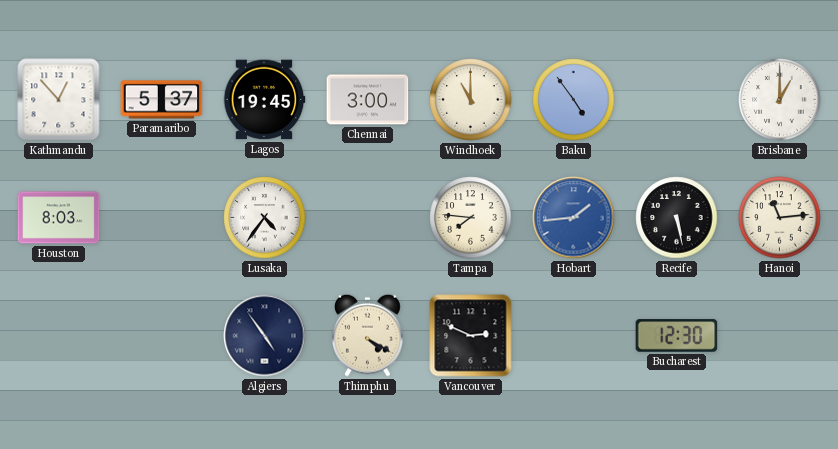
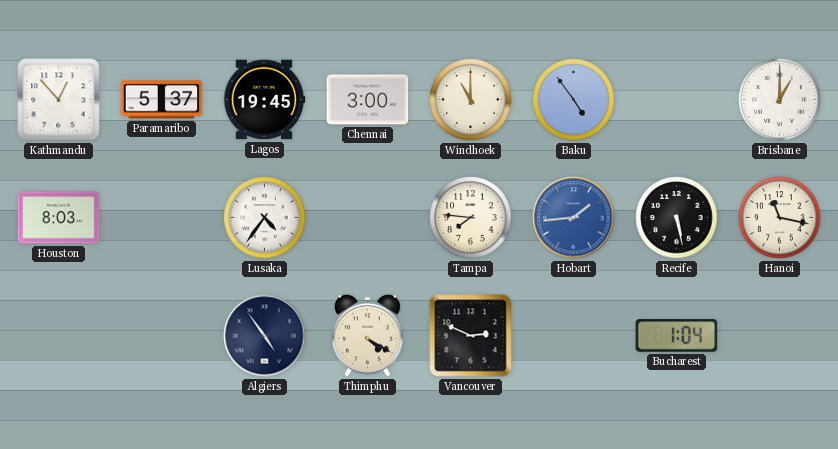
Hanoi: 11:14 -> 11:17
Bucharest: 12:30 -> 1:04
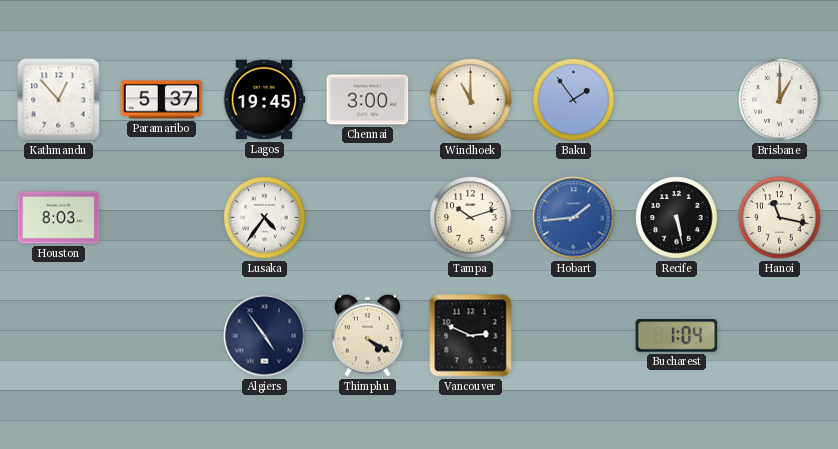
Baku: 4:54 -> 1:54
Tampa: 7:46 -> 10:12
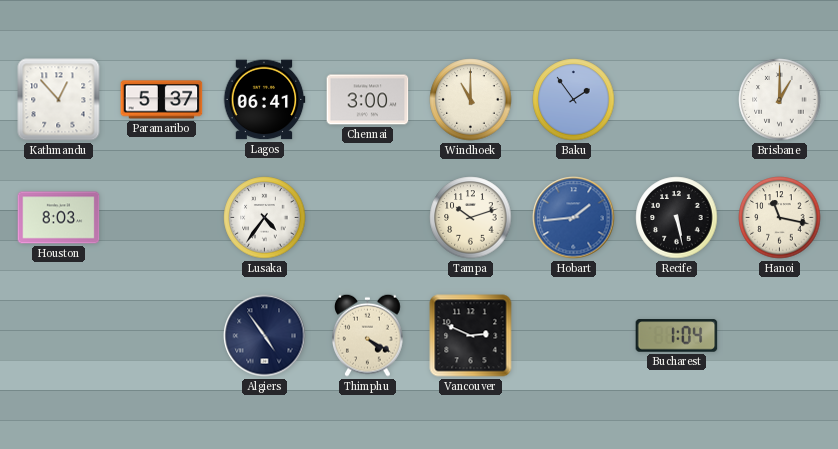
Lagos: 19:45 -> 06:41
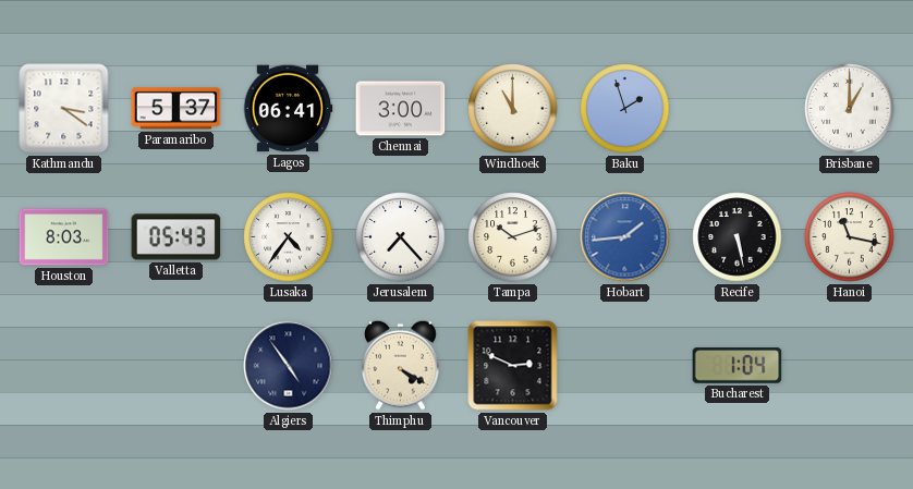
Kathmandu: 12:53 -> 3:21
Baku: 1:54 -> 1:57
Valletta: none -> 05:43
Jerusalem: none -> 7:23
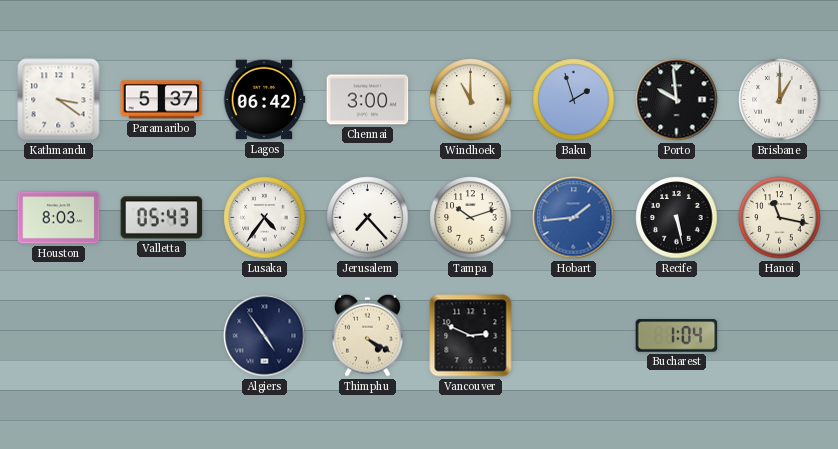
Lagos: 06:41 -> 06:42
Porto: none -> 9:59
